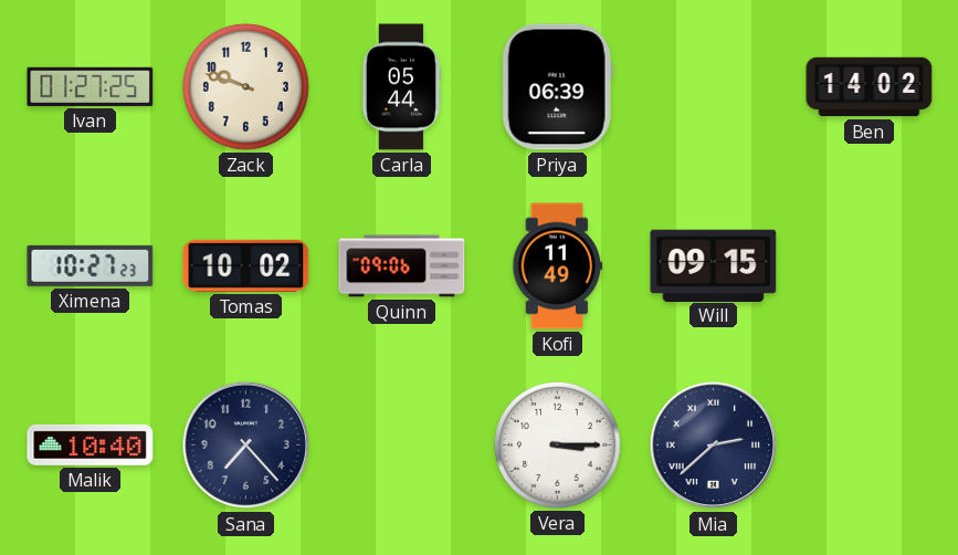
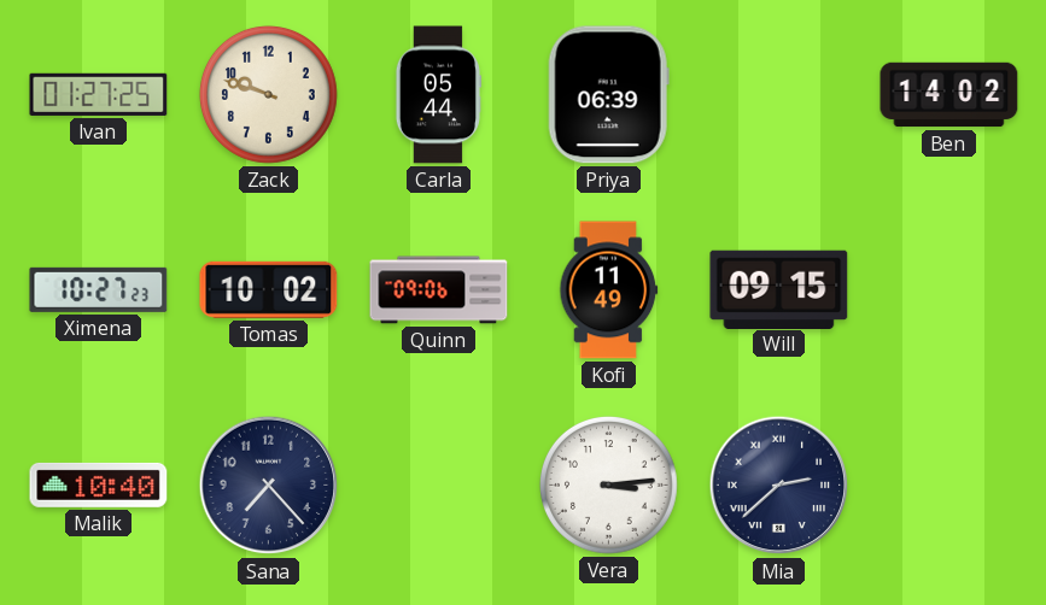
Vera: 3:15 -> 3:14
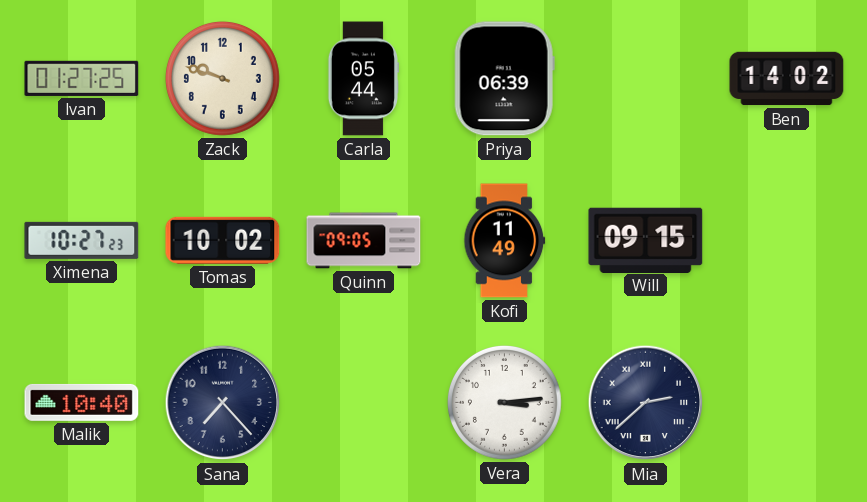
Quinn: 09:06 -> 09:05
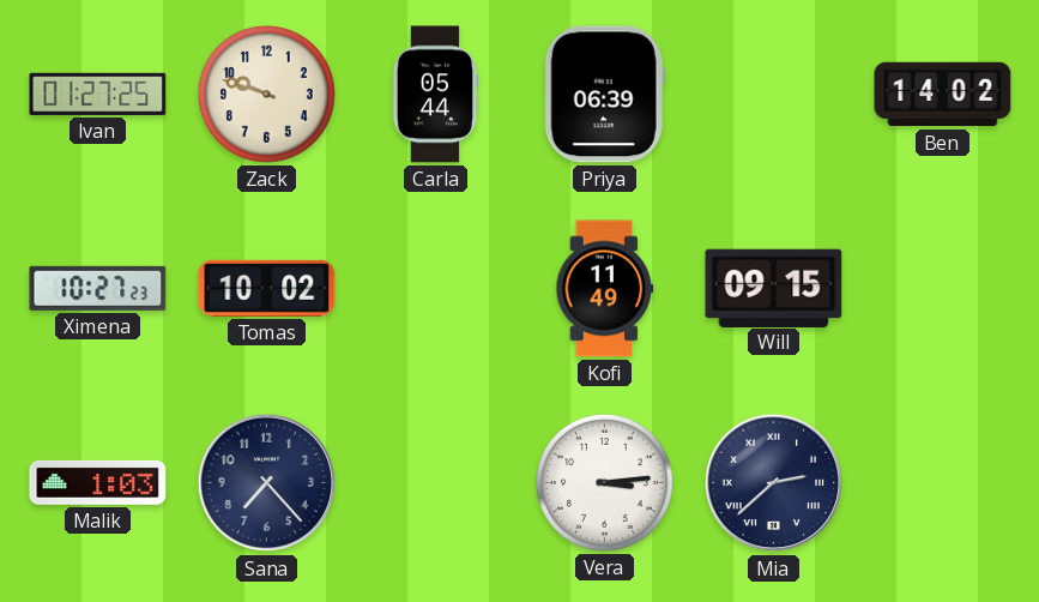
Quinn: 09:05 -> none
Malik: 10:40 -> 1:03
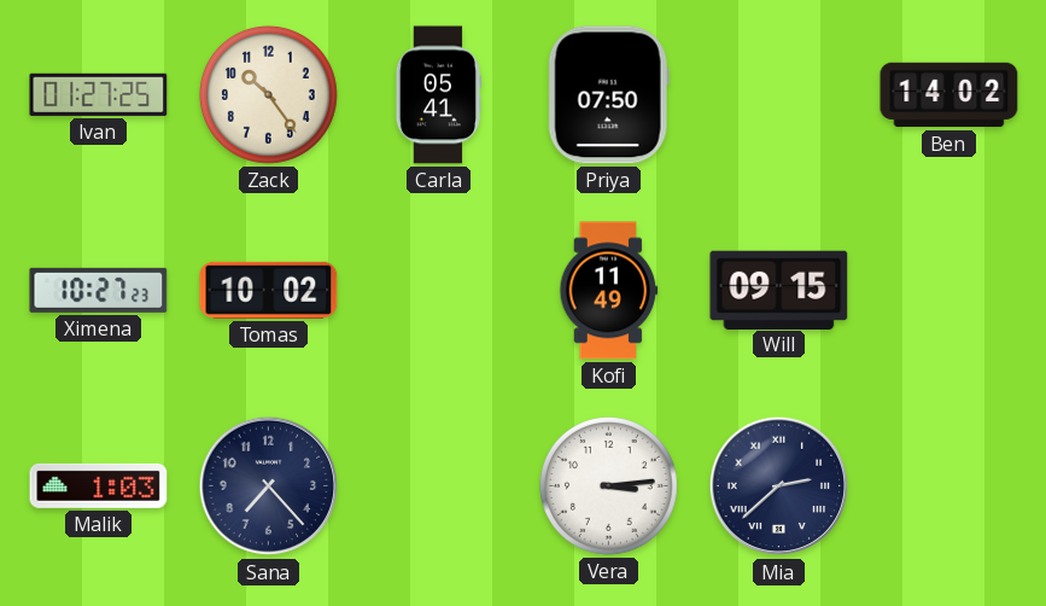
Zack: 9:48 -> 10:24
Carla: 05:44 -> 05:41
Priya: 06:39 -> 07:50
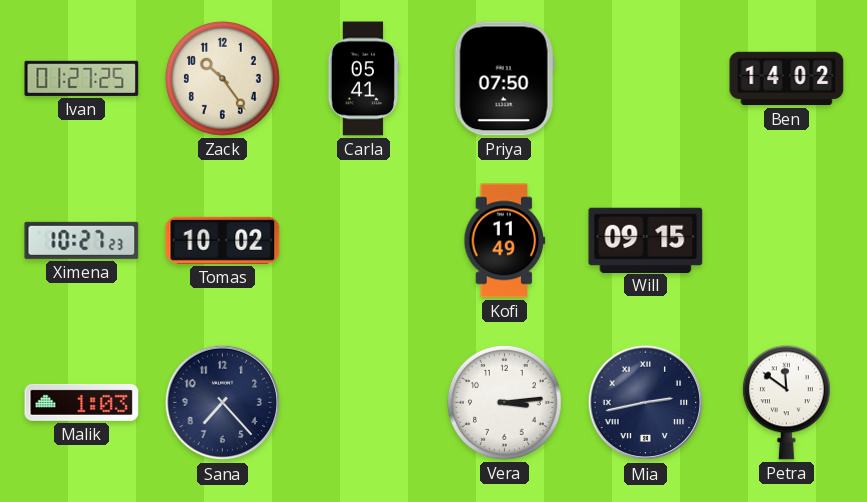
Mia: 2:38 -> 2:43
Petra: none -> 11:51
